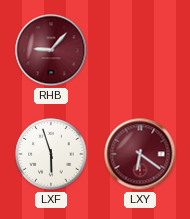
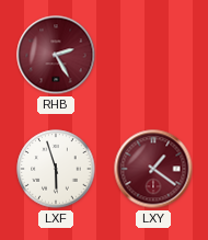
RHB: 9:07 -> 2:25
LXY: 6:21 -> 1:21
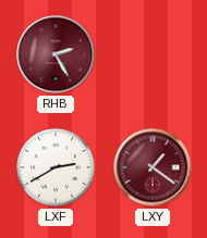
LXF: 5:57 -> 2:40
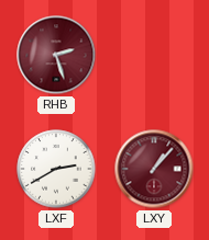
RHB: 2:25 -> 2:27
LXY: 1:21 -> 1:07
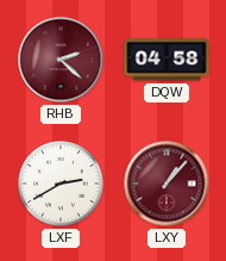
RHB: 2:27 -> 2:22
DQW: none -> 04:58
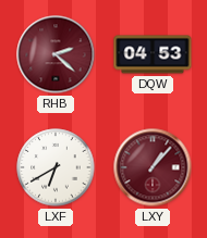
DQW: 04:58 -> 04:53
LXF: 2:40 -> 6:40
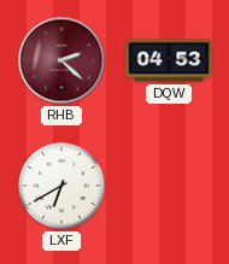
LXY: 1:07 -> none
